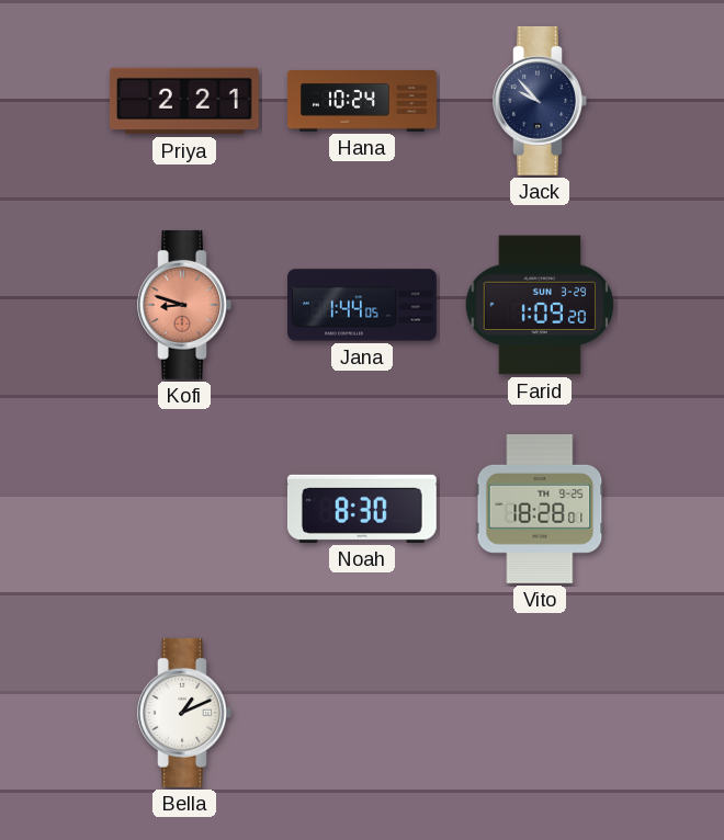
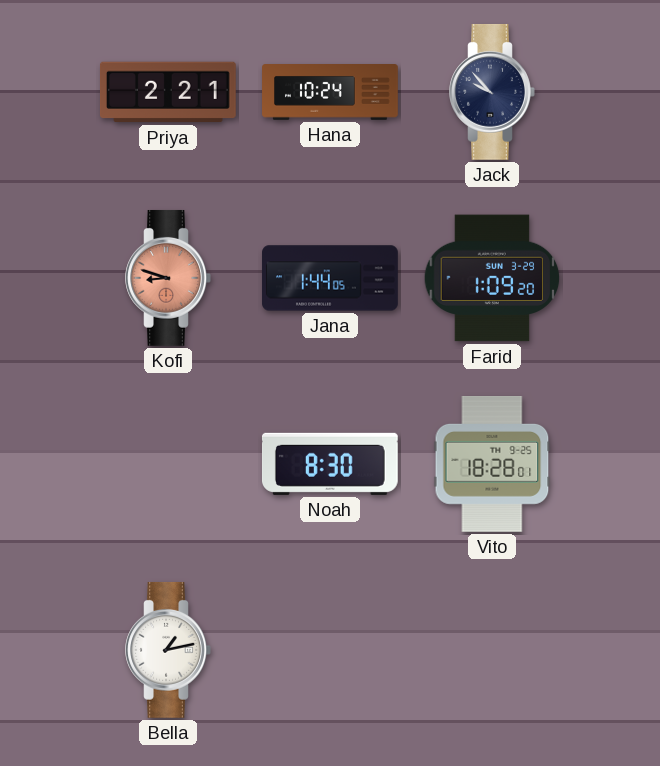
Bella: 1:11 -> 1:13
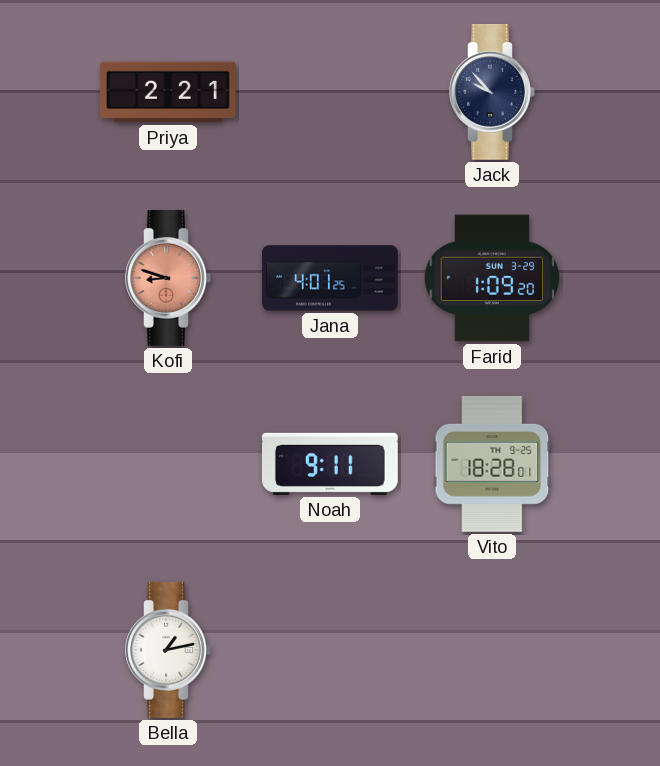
Hana: 10:24 -> none
Jana: 1:44 -> 4:01
Noah: 8:30 -> 9:11
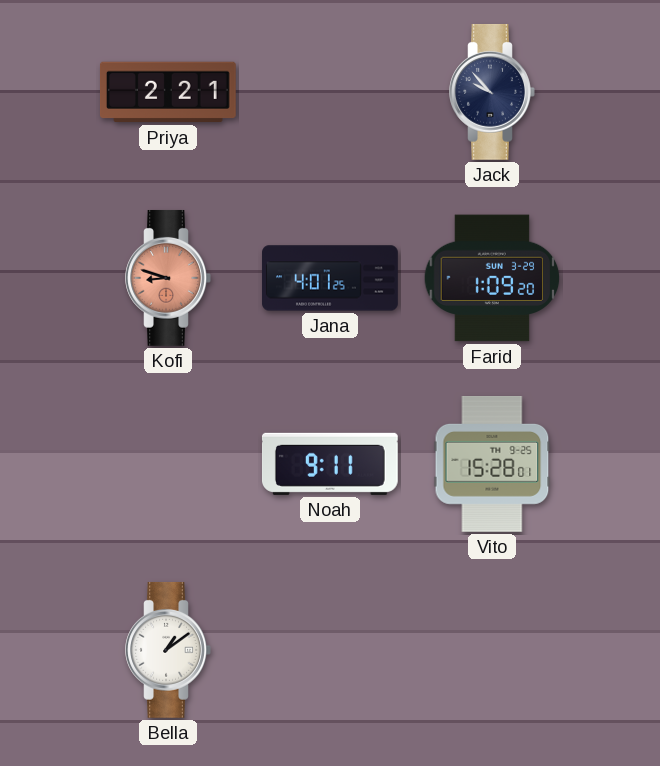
Vito: 18:28 -> 15:28
Bella: 1:13 -> 1:09
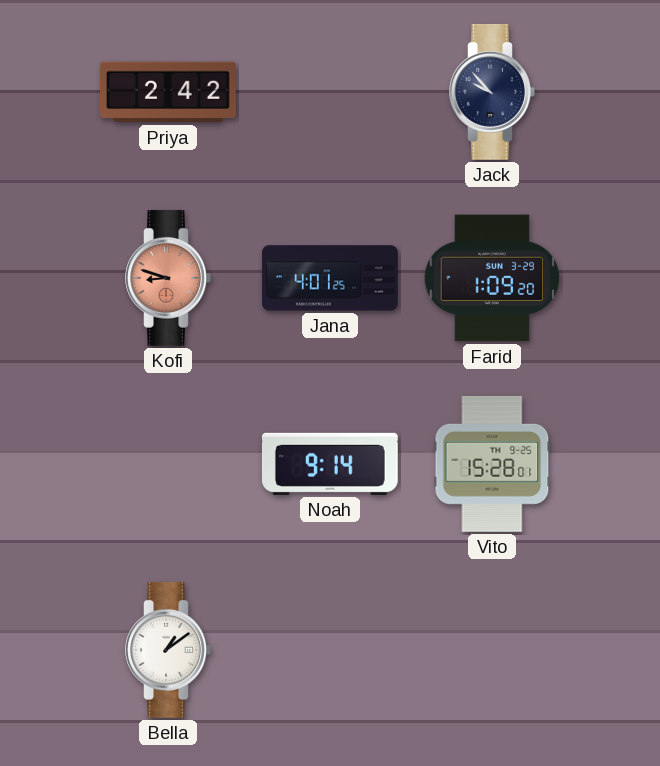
Priya: 2:21 -> 2:42
Noah: 9:11 -> 9:14
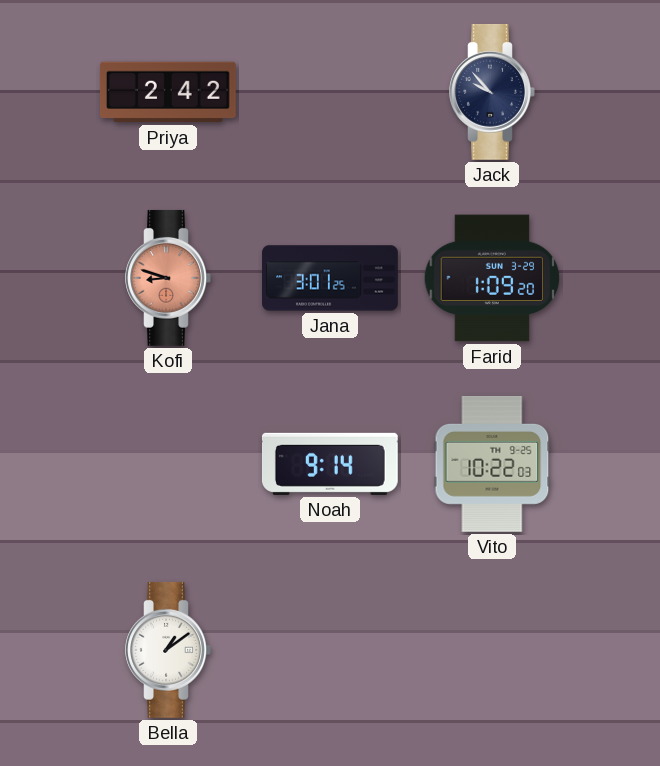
Jana: 4:01 -> 3:01
Vito: 15:28 -> 10:22
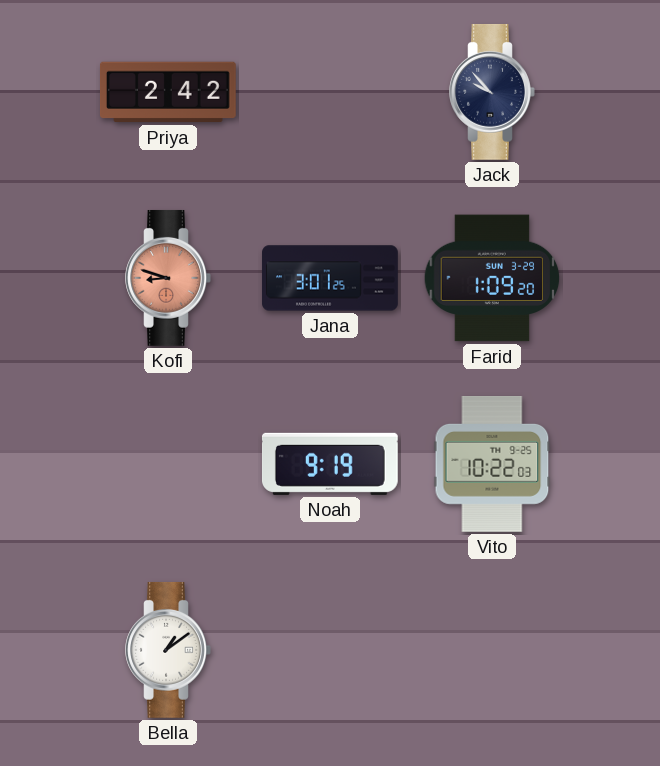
Noah: 9:14 -> 9:19
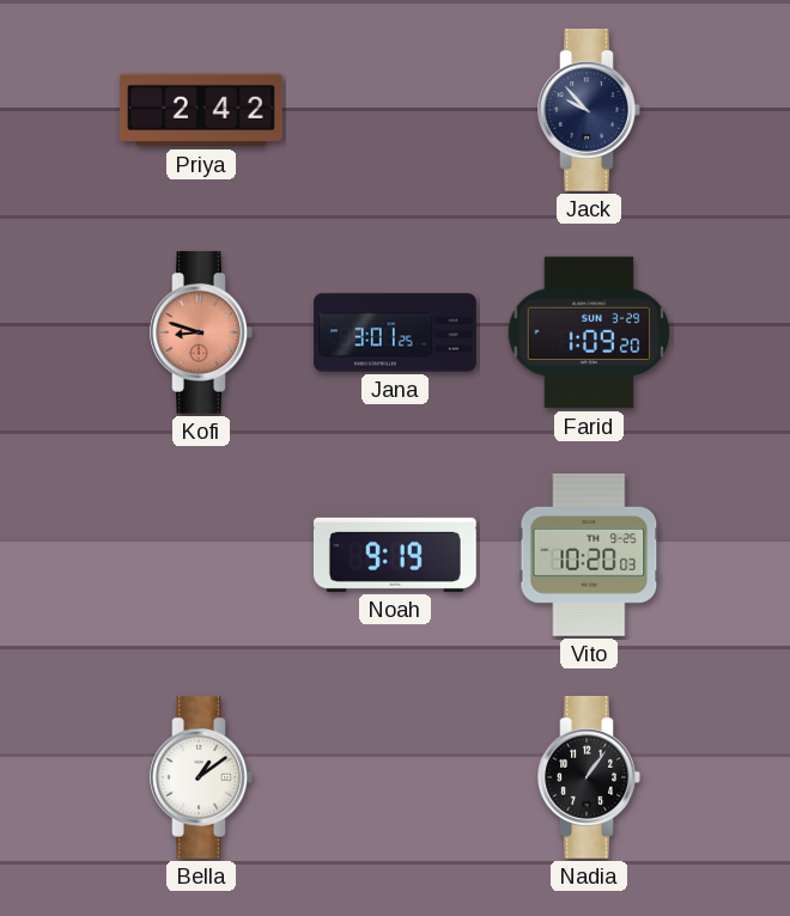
Vito: 10:22 -> 10:20
Nadia: none -> 1:06
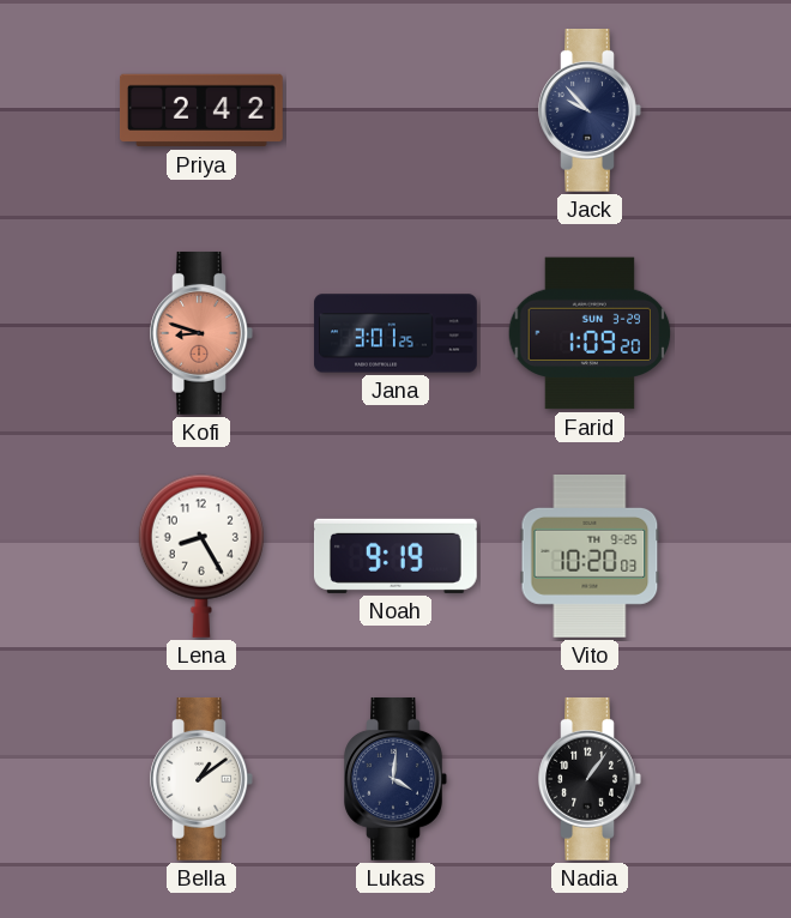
Lena: none -> 8:25
Lukas: none -> 4:01
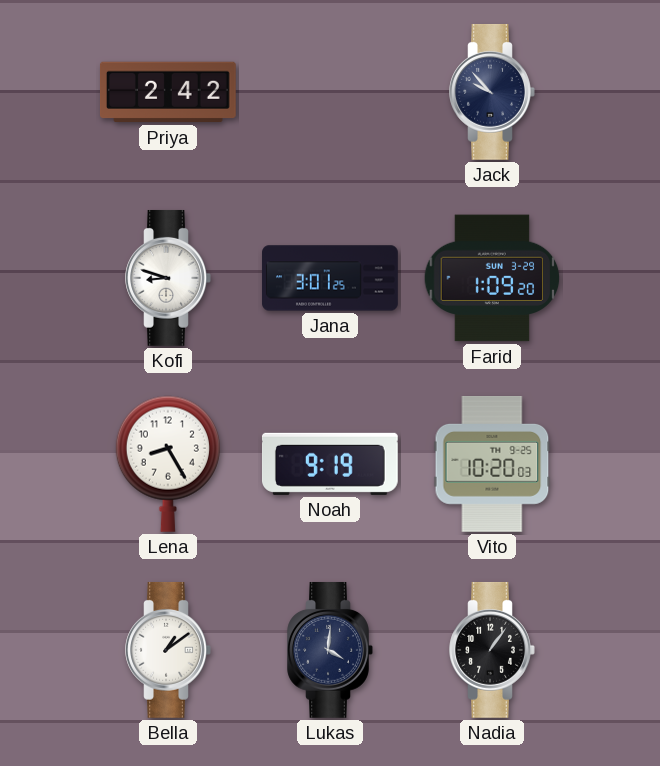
Kofi dial: salmon -> white
